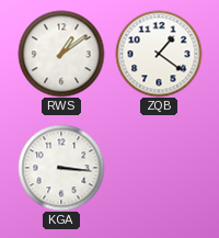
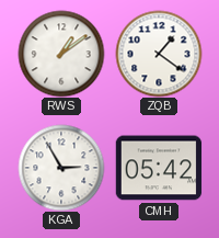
KGA: 3:16 -> 2:55
CMH: none -> 05:42
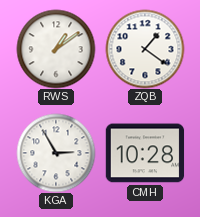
CMH: 05:42 -> 10:28
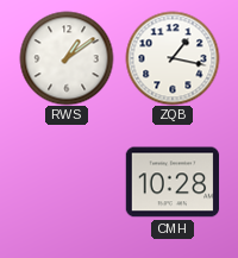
ZQB: 1:21 -> 1:17
KGA: 2:55 -> none
